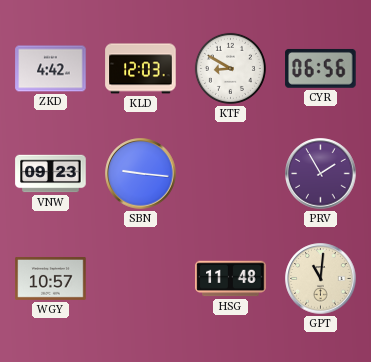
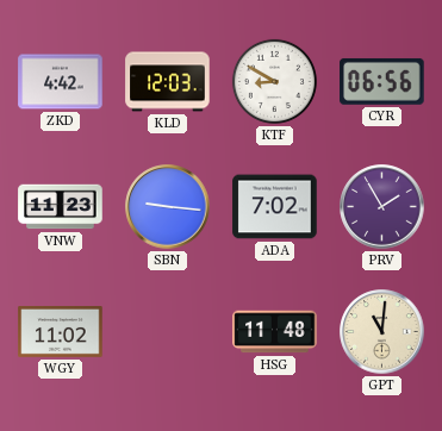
VNW: 09:23 -> 11:23
ADA: none -> 7:02
WGY: 10:57 -> 11:02
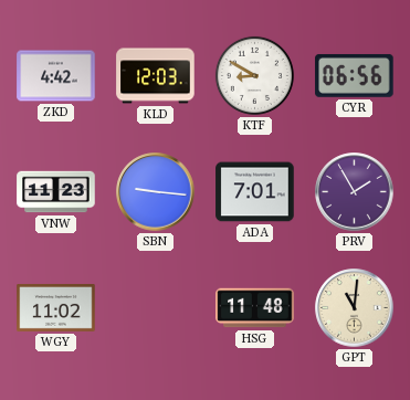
ADA: 7:02 -> 7:01
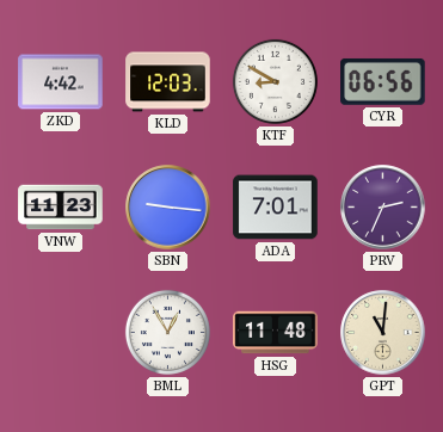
PRV: 1:55 -> 2:34
WGY: 11:02 -> none
BML: none -> 12:55
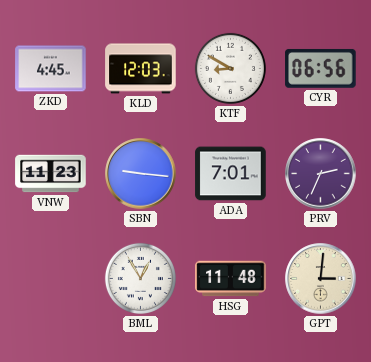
ZKD: 4:42 -> 4:45
GPT: 11:01 -> 3:01
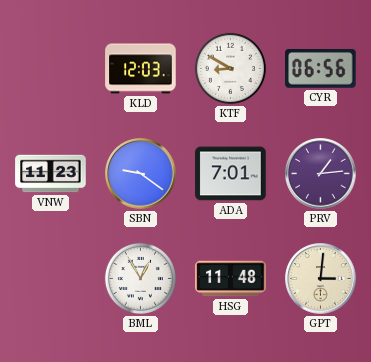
ZKD: 4:45 -> none
SBN: 9:16 -> 9:21
PRV: 2:34 -> 1:14
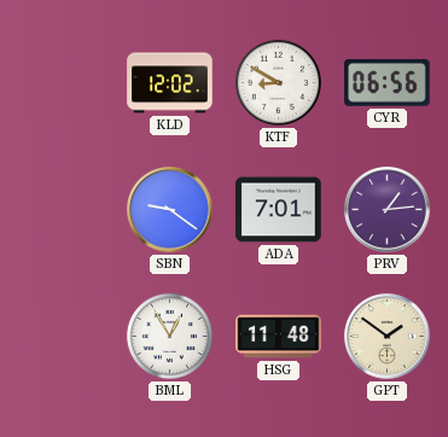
KLD: 12:03 -> 12:02
VNW: 11:23 -> none
GPT: 3:01 -> 1:51
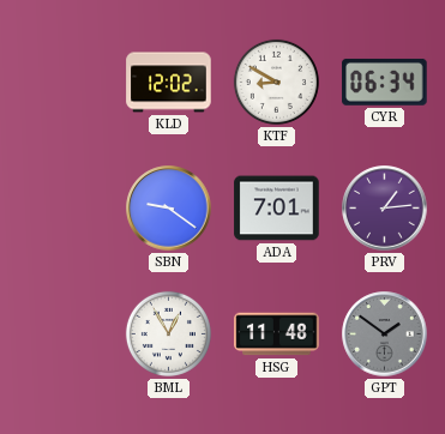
CYR: 06:56 -> 06:34
GPT dial: cream -> grey
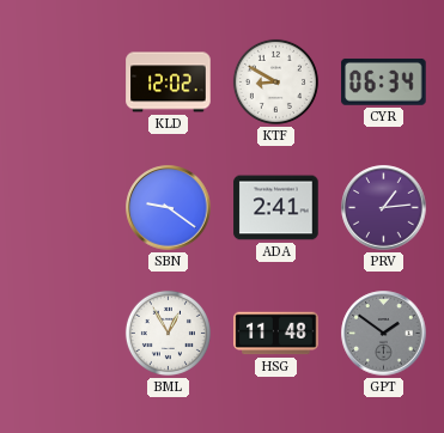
ADA: 7:01 -> 2:41
